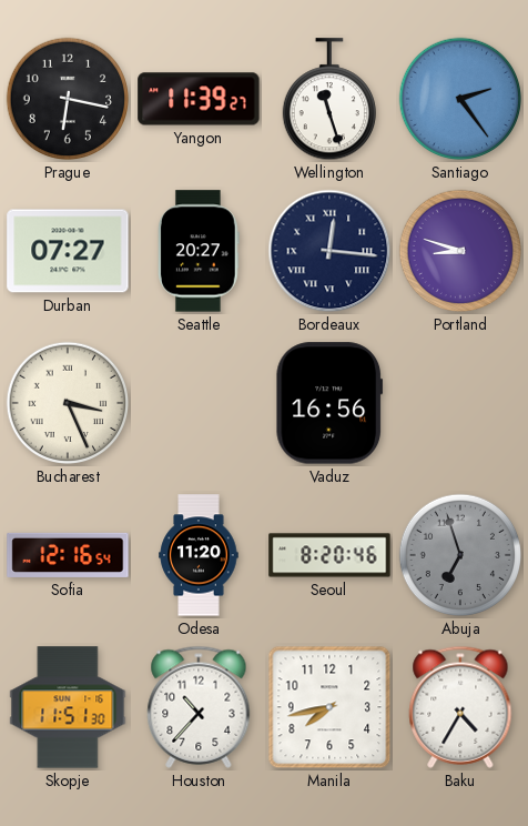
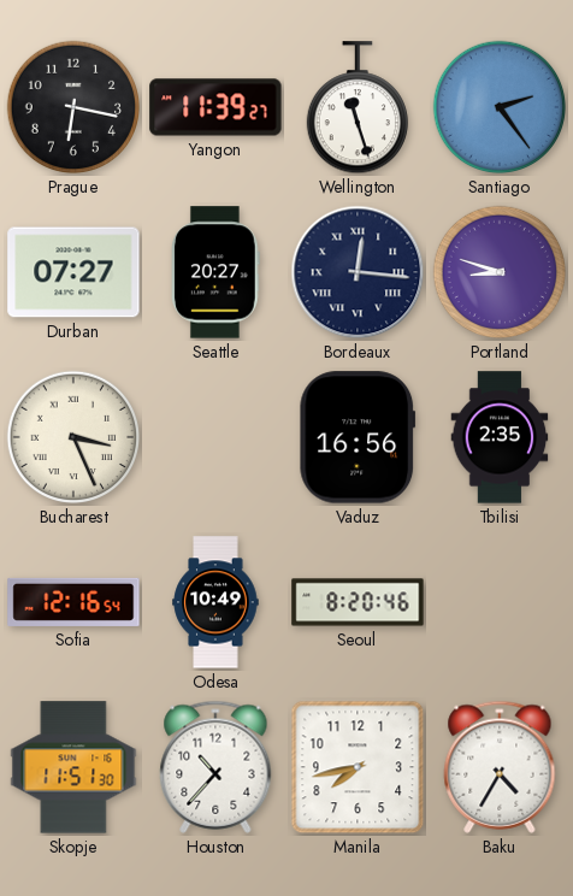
Tbilisi: none -> 2:35
Odesa: 11:20 -> 10:49
Abuja: 6:57 -> none
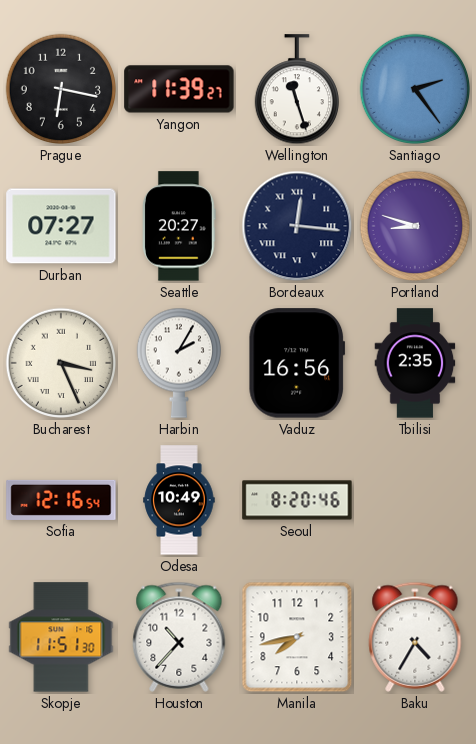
Harbin: none -> 2:05
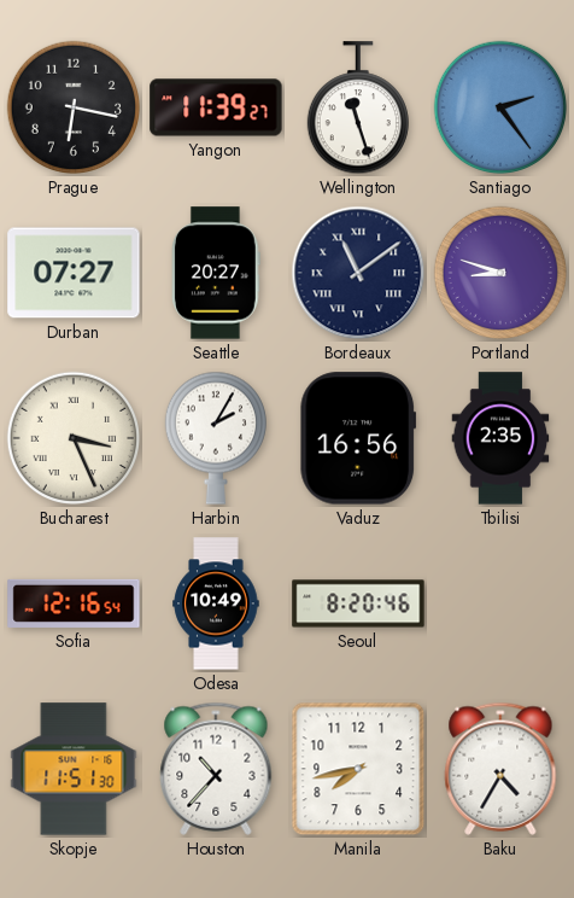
Bordeaux: 12:16 -> 11:09
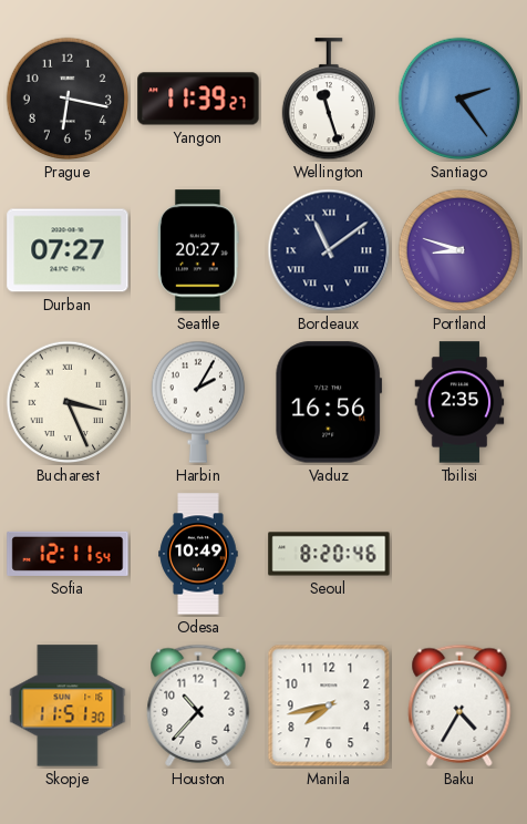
Sofia: 12:16 -> 12:11
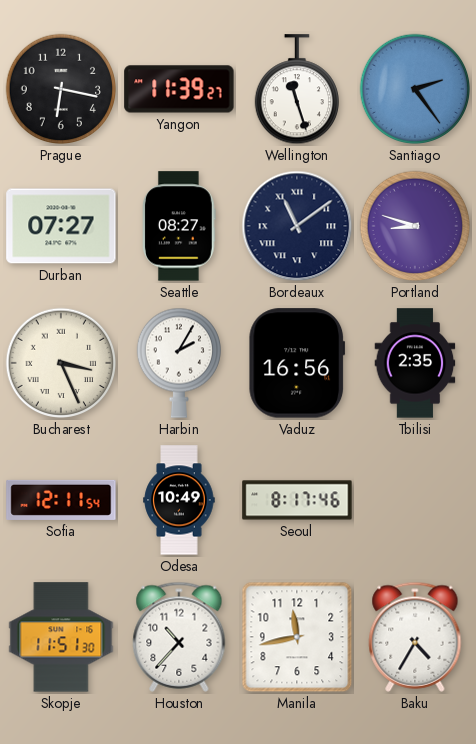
Seattle: 20:27 -> 08:27
Seoul: 8:20 -> 8:17
Manila: 7:43 -> 11:43
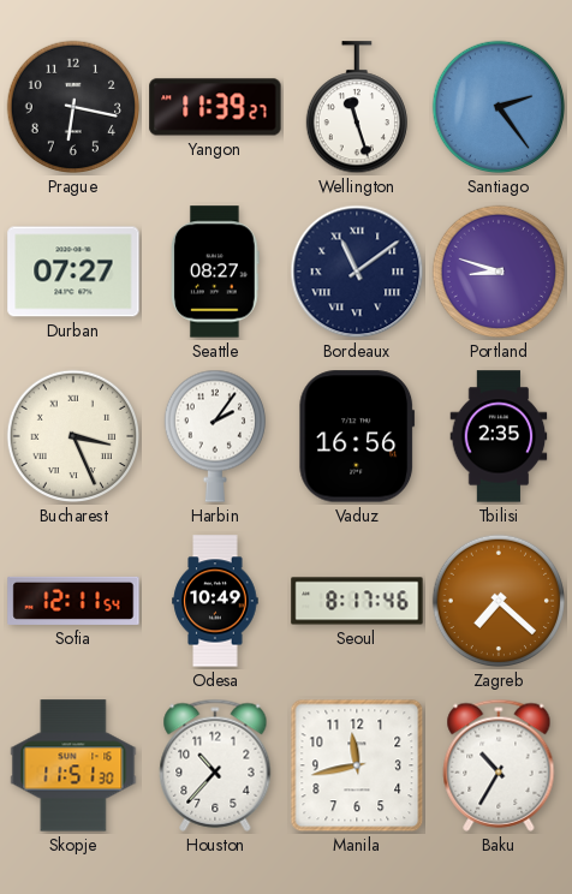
Harbin: 2:05 -> 2:06
Zagreb: none -> 7:22
Baku: 4:35 -> 10:35
